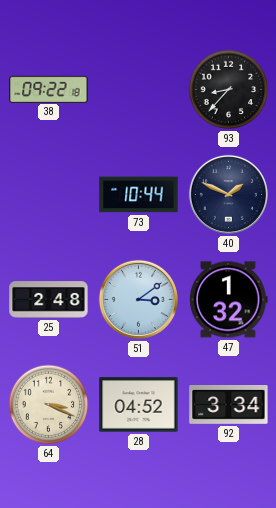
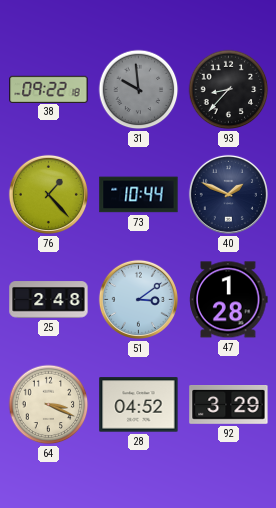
31: none -> 9:59
76: none -> 1:23
47: 1:32 -> 1:28
92: 3:34 -> 3:29
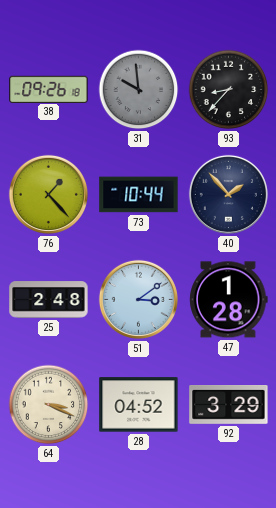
38: 09:22 -> 09:26
40: 1:49 -> 1:53
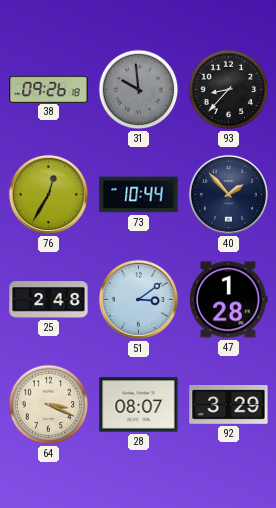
76: 1:23 -> 12:35
28: 04:52 -> 08:07
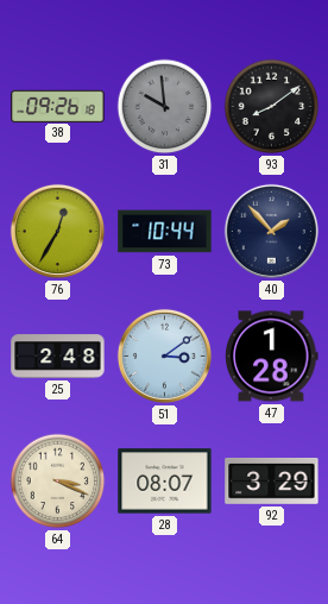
93: 8:37 -> 8:09
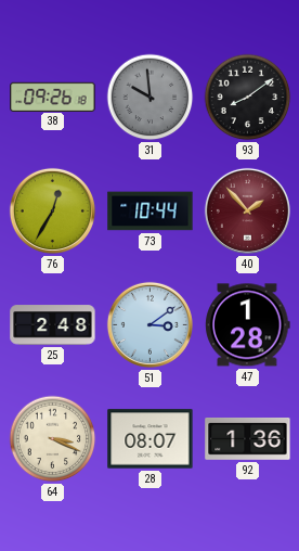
40 dial: navy -> burgundy
92: 3:29 -> 1:36
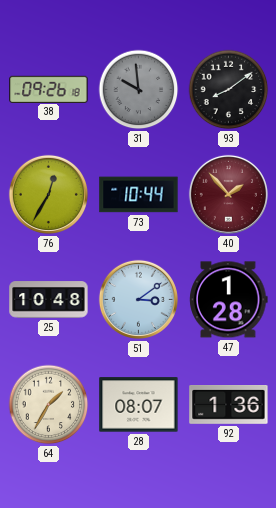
25: 2:48 -> 10:48
64: 3:19 -> 1:35
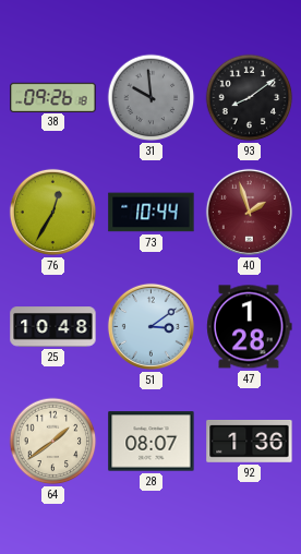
40: 1:53 -> 1:57
64: 1:35 -> 1:39
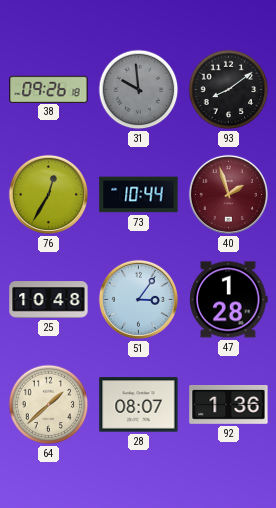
51: 3:09 -> 3:06
64: 1:39 -> 1:38
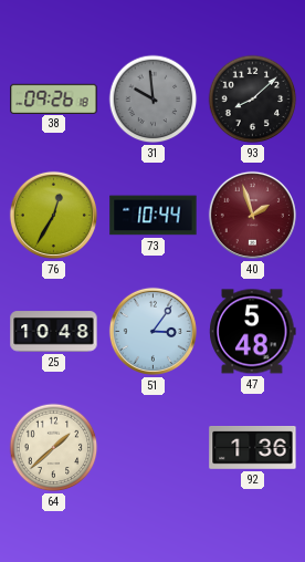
93: 8:09 -> 8:08
47: 1:28 -> 5:48
28: 08:07 -> none
